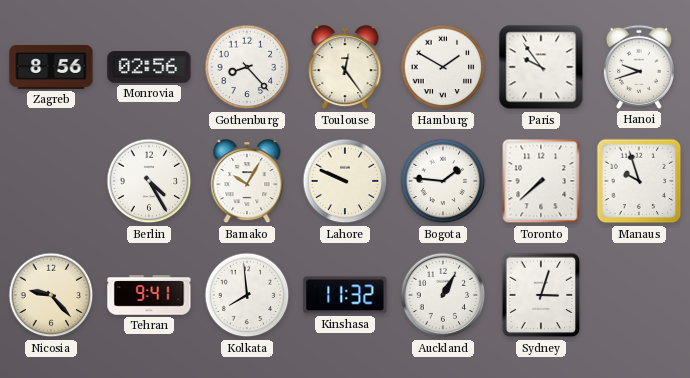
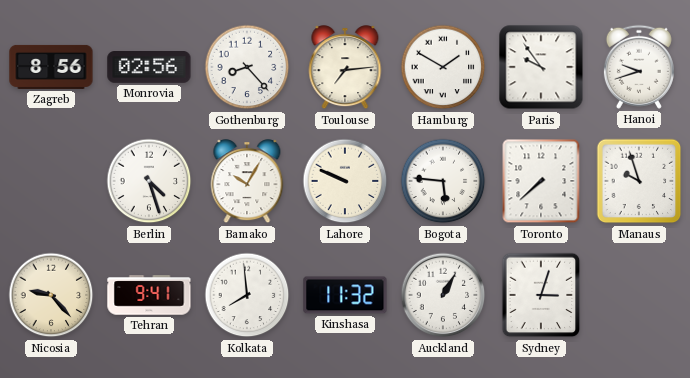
Toulouse: 12:24 -> 7:14
Berlin: 4:25 -> 4:27
Bogota: 1:46 -> 5:46
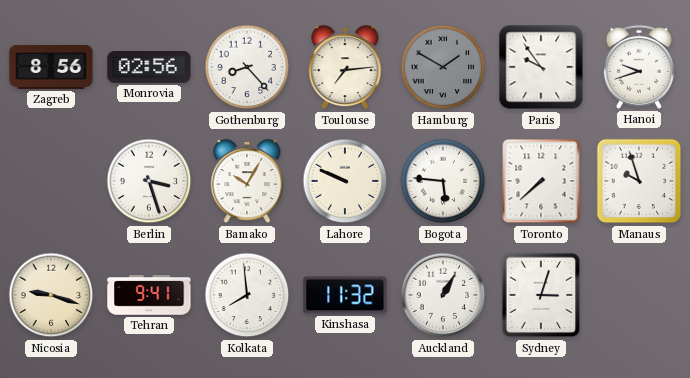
Hamburg dial: white -> grey
Berlin: 4:27 -> 3:27
Nicosia: 9:23 -> 9:18
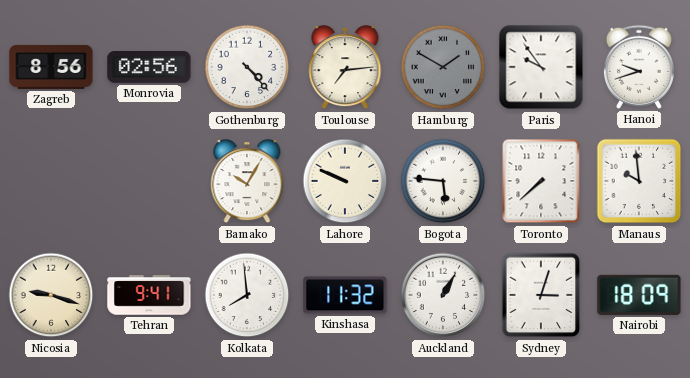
Gothenburg: 8:23 -> 4:23
Berlin: 3:27 -> none
Manaus: 9:57 -> 9:59
Nairobi: none -> 18:09
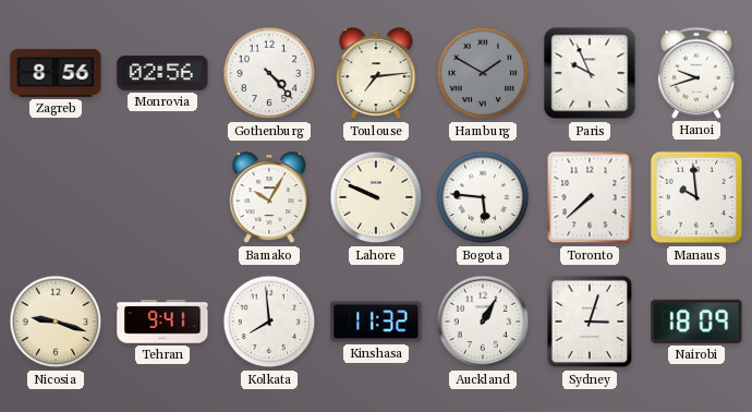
Paris: 9:54 -> 9:56
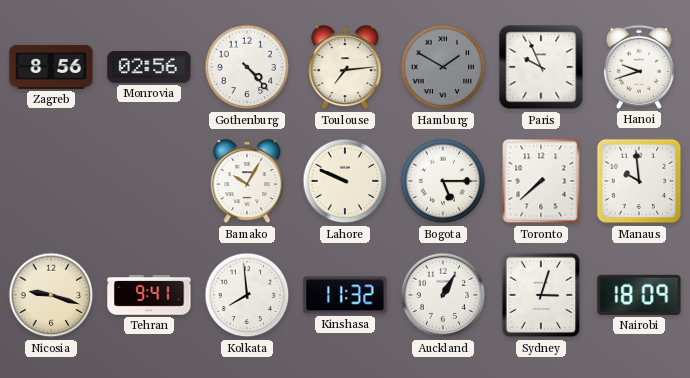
Bogota: 5:46 -> 5:15
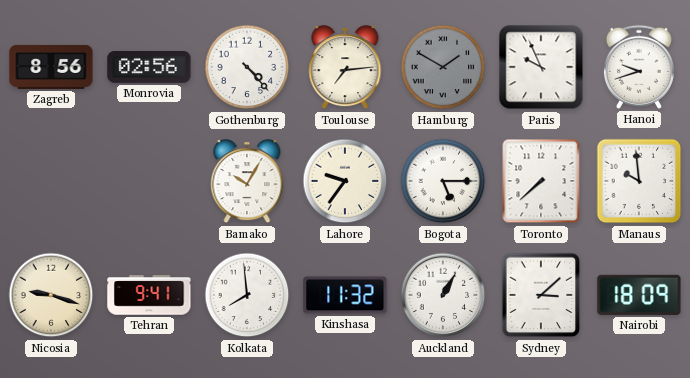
Lahore: 9:49 -> 9:36
Sydney: 3:03 -> 3:08
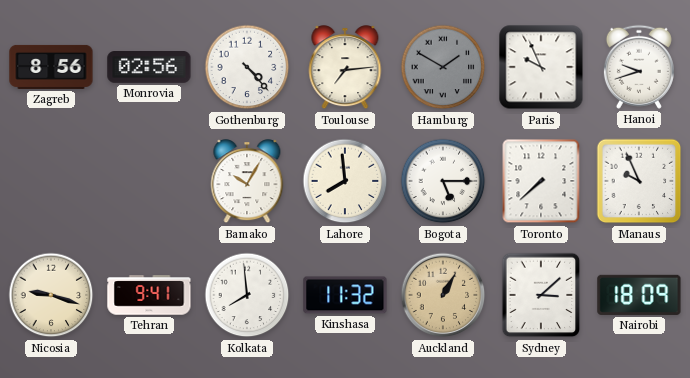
Lahore: 9:36 -> 7:59
Manaus: 9:59 -> 9:56
Auckland dial: white -> champagne
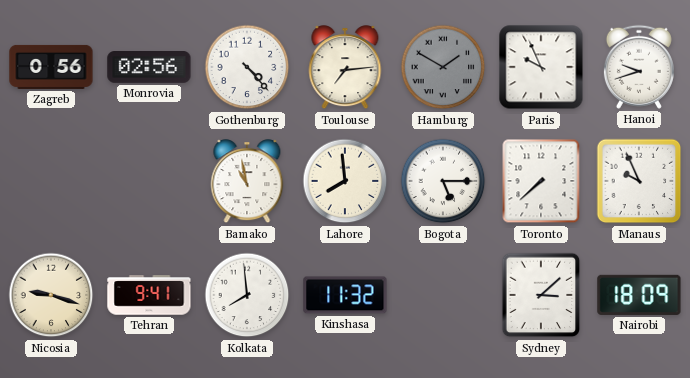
Zagreb: 8:56 -> 0:56
Bamako: 10:05 -> 10:58
Auckland: 1:05 -> none
